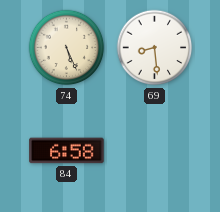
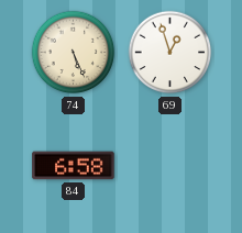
69: 8:29 -> 12:57
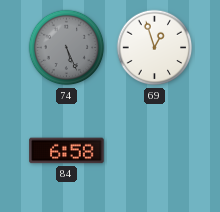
74 dial: cream -> grey
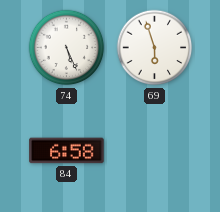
74 dial: grey -> white
69: 12:57 -> 5:57
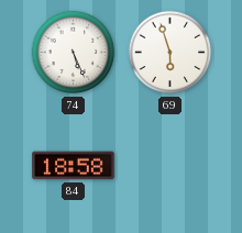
84: 6:58 -> 18:58
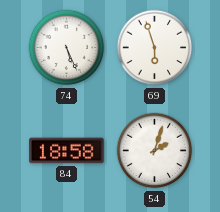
54: none -> 2:03
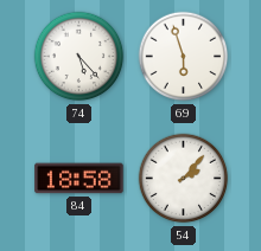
74: 5:26 -> 5:23
54: 2:03 -> 2:07
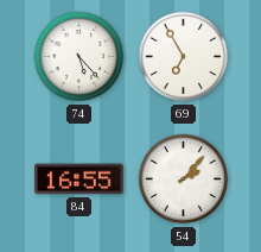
69: 5:57 -> 6:55
84: 18:58 -> 16:55
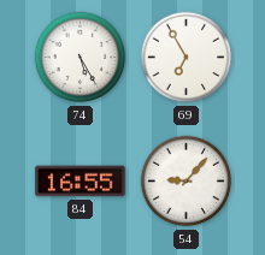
74: 5:23 -> 5:25
54: 2:07 -> 9:07
